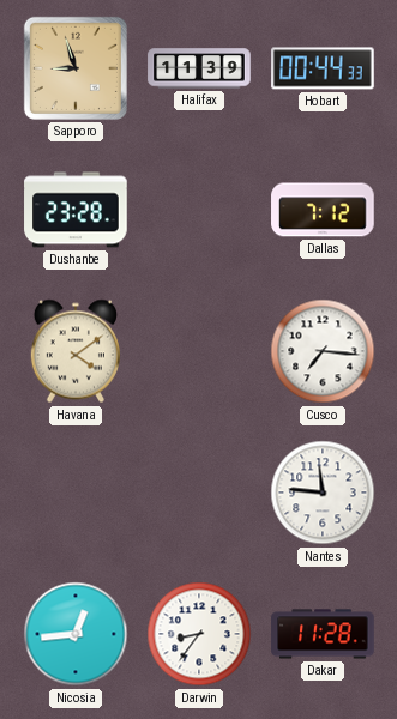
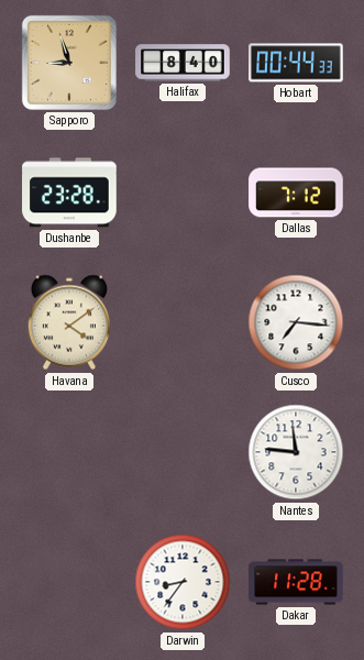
Halifax: 11:39 -> 8:40
Nicosia: 12:44 -> none
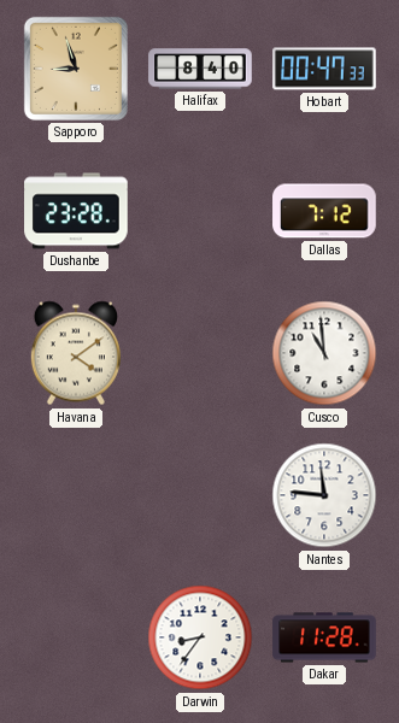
Hobart: 00:44 -> 00:47
Cusco: 7:16 -> 10:59
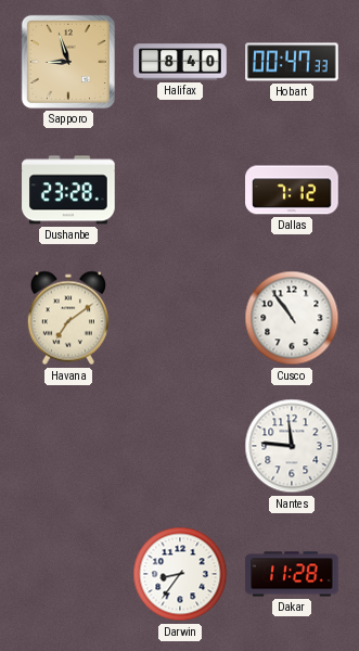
Havana: 4:09 -> 7:09
Cusco: 10:59 -> 10:54
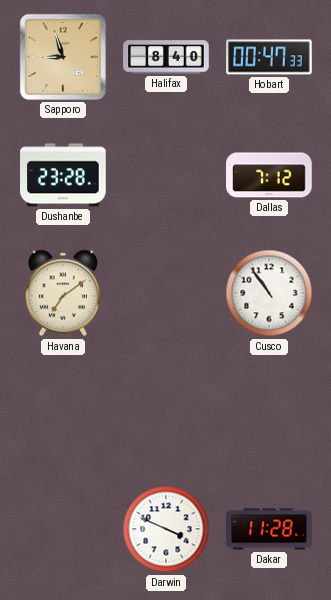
Nantes: 11:46 -> none
Darwin: 8:36 -> 3:49
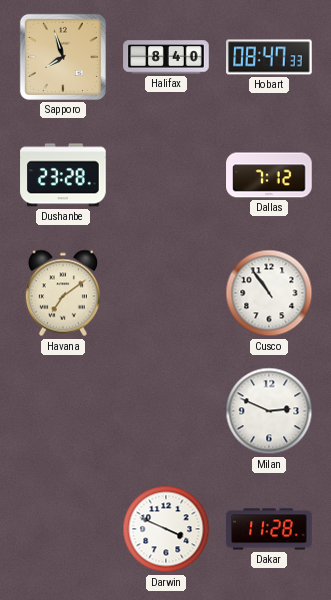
Sapporo: 8:57 -> 7:57
Hobart: 00:47 -> 08:47
Milan: none -> 2:49
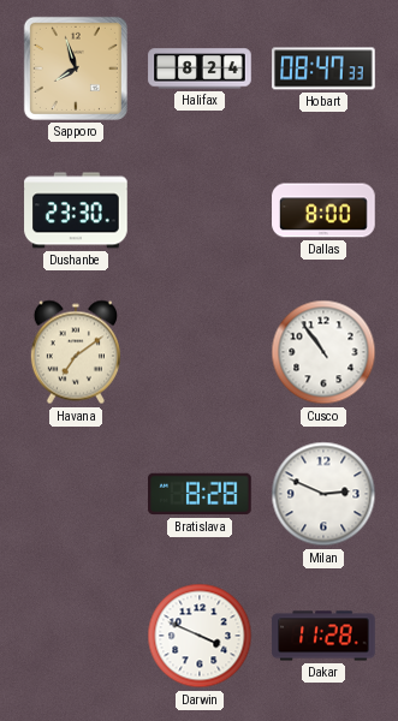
Halifax: 8:40 -> 8:24
Dushanbe: 23:28 -> 23:30
Dallas: 7:12 -> 8:00
Bratislava: none -> 8:28
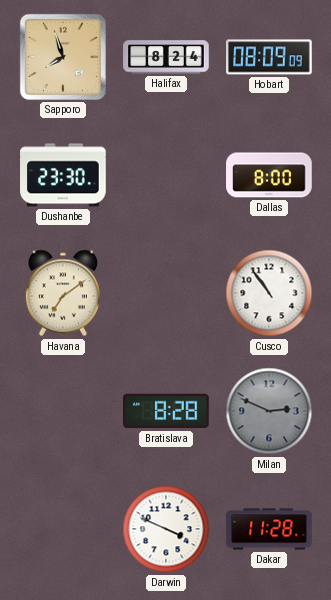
Hobart: 08:47 -> 08:09
Milan dial: white -> grey
